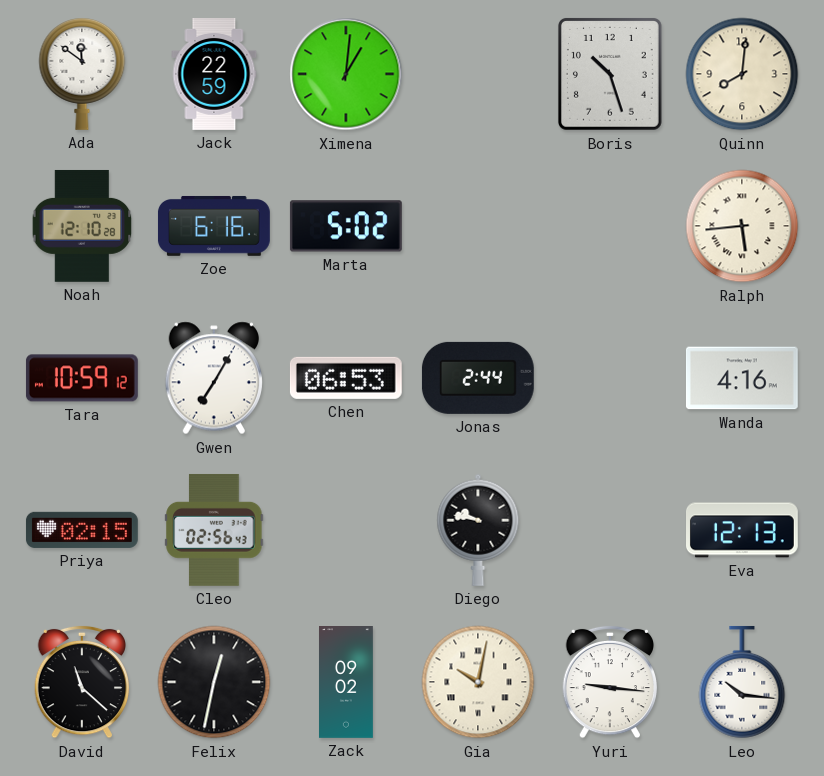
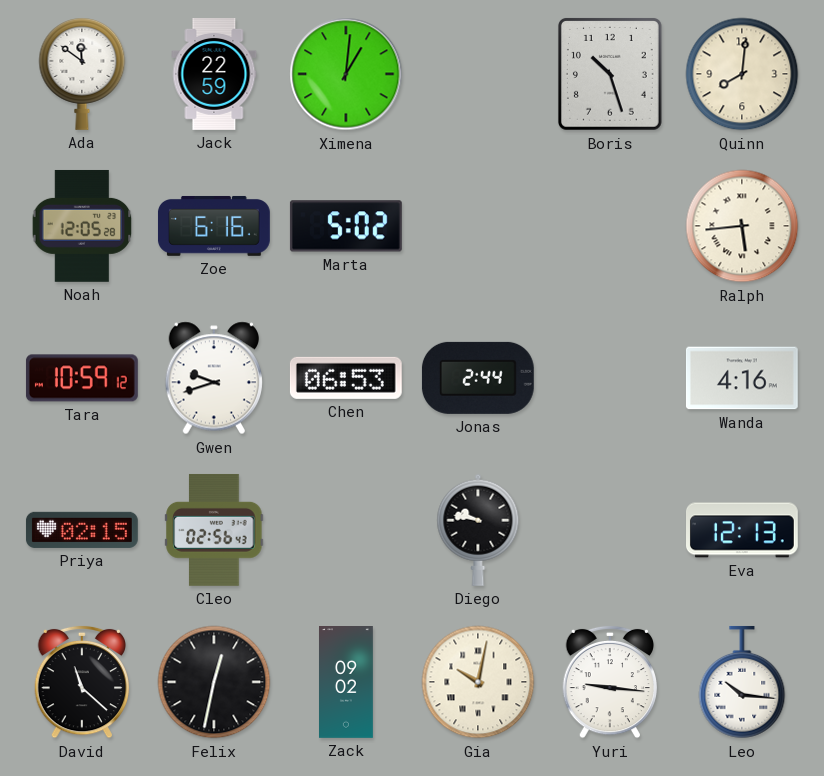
Noah: 12:10 -> 12:05
Gwen: 7:05 -> 9:42
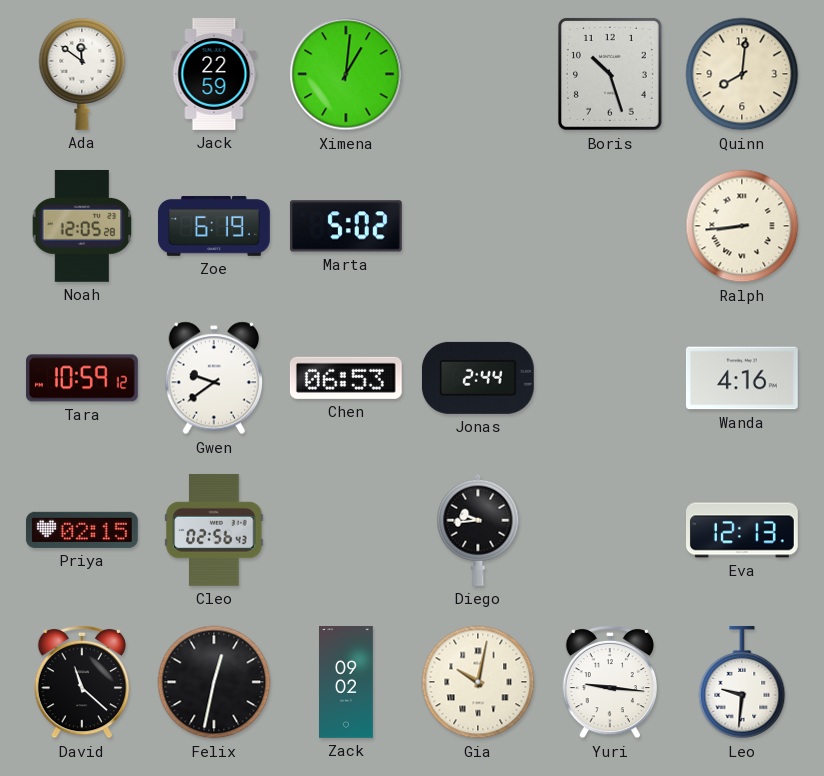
Zoe: 6:16 -> 6:19
Ralph: 5:44 -> 8:44
Gwen: 9:42 -> 9:39
Diego: 9:47 -> 9:44
Leo: 10:16 -> 9:31
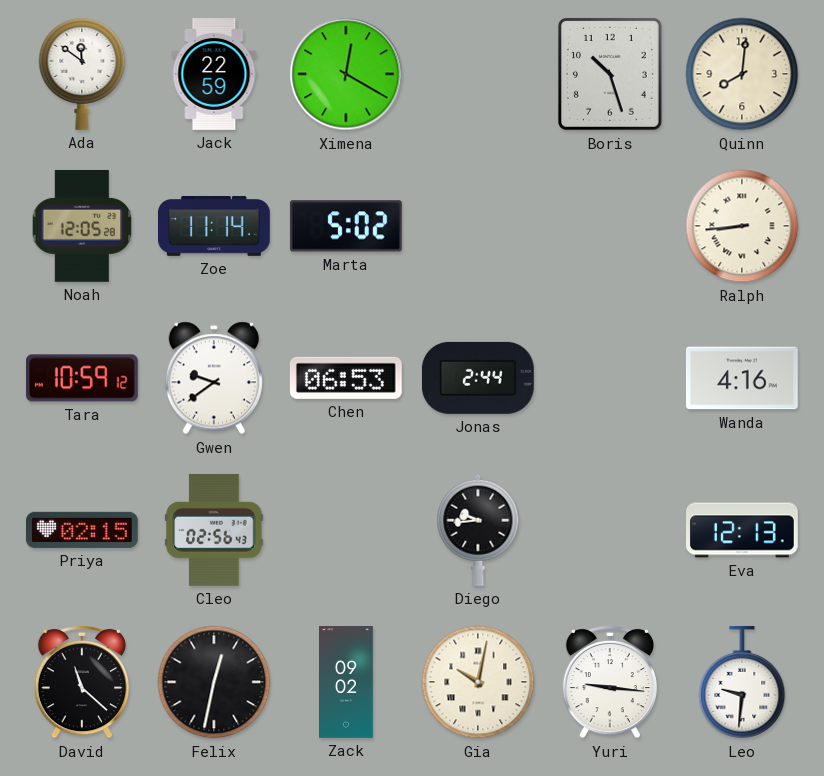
Ximena: 1:01 -> 12:20
Zoe: 6:19 -> 11:14
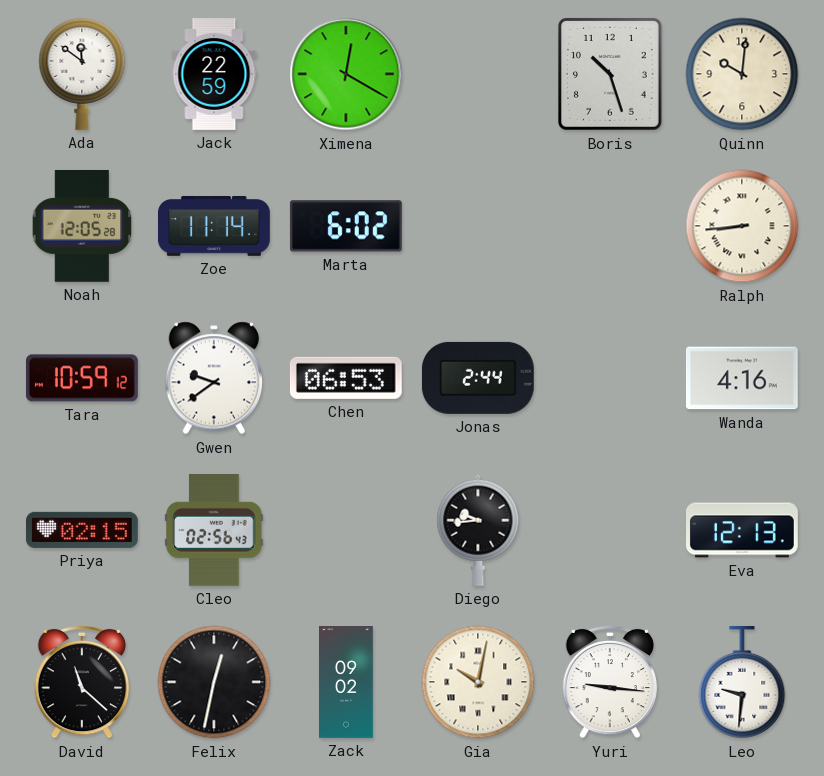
Quinn: 8:01 -> 10:01
Marta: 5:02 -> 6:02
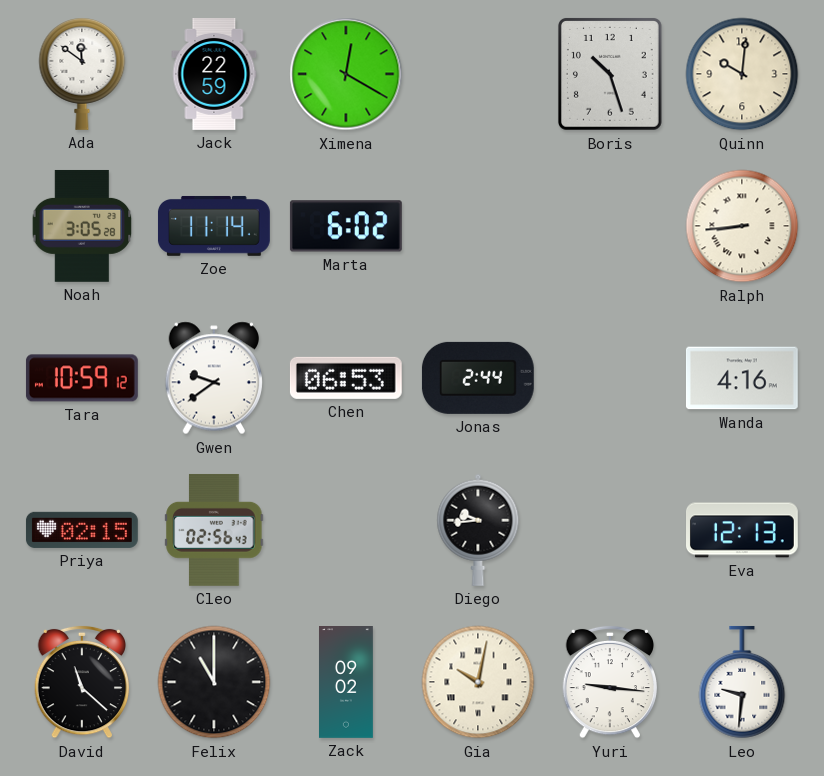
Noah: 12:05 -> 3:05
Felix: 12:32 -> 11:00
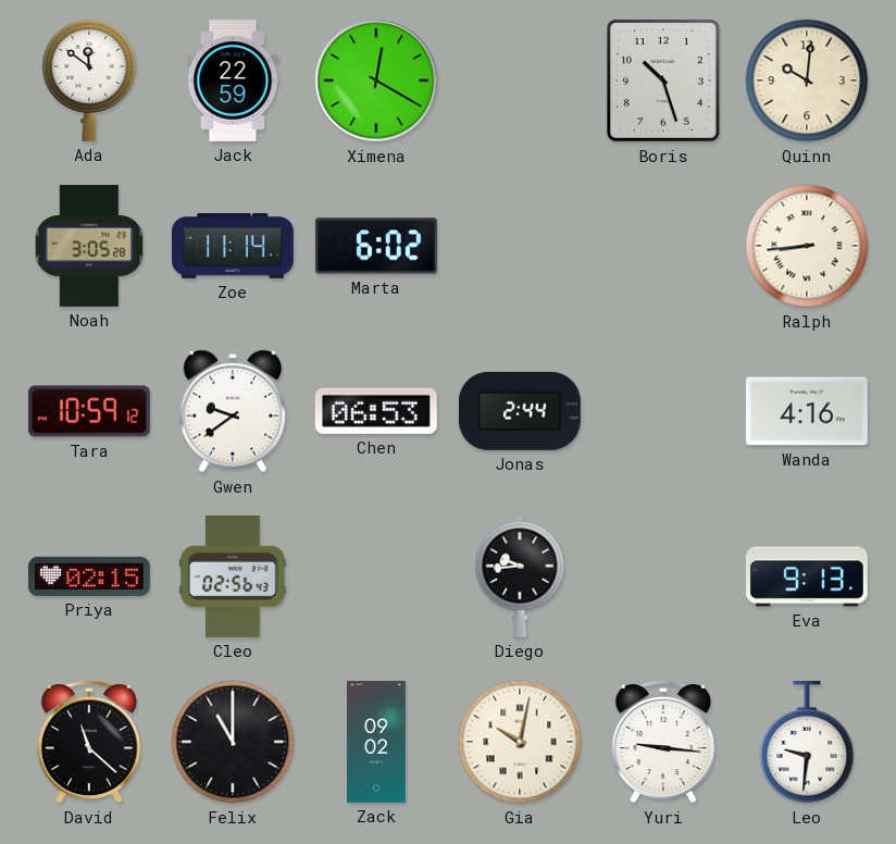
Eva: 12:13 -> 9:13
